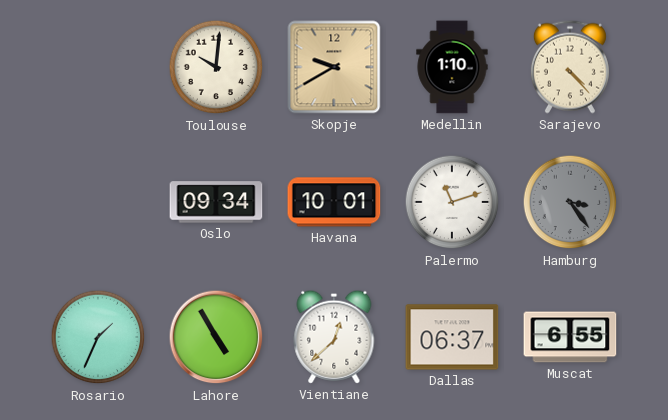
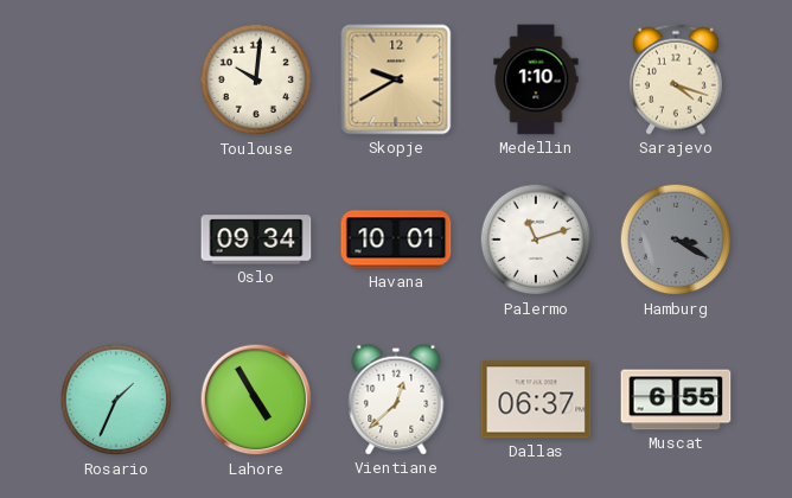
Sarajevo: 4:23 -> 4:18
Hamburg: 3:24 -> 3:20
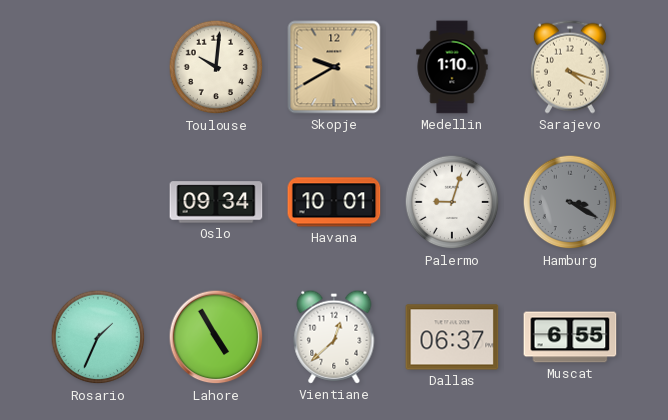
Palermo: 11:12 -> 9:03
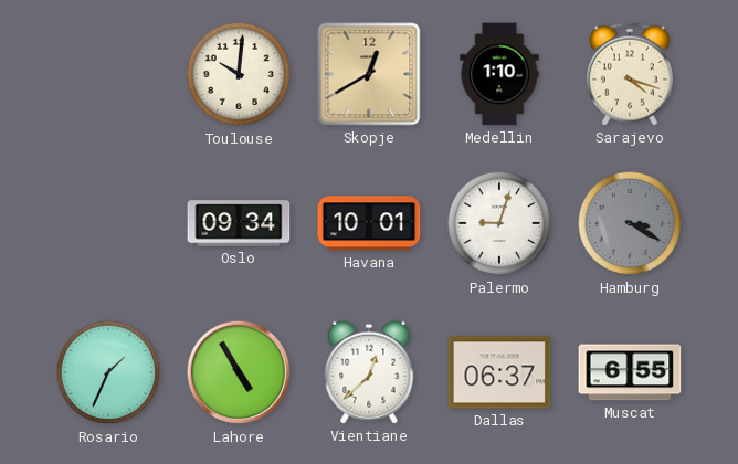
Skopje: 9:40 -> 12:40
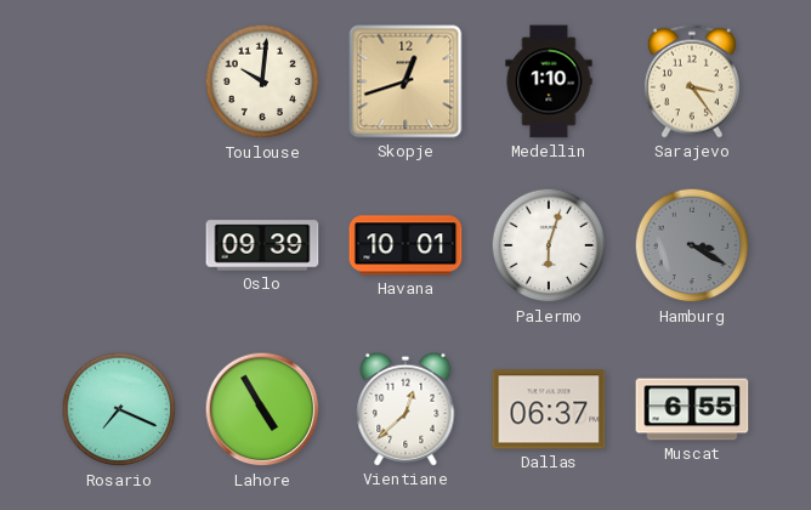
Skopje: 12:40 -> 12:42
Sarajevo: 4:18 -> 3:24
Oslo: 09:34 -> 09:39
Palermo: 9:03 -> 6:03
Rosario: 1:34 -> 7:19
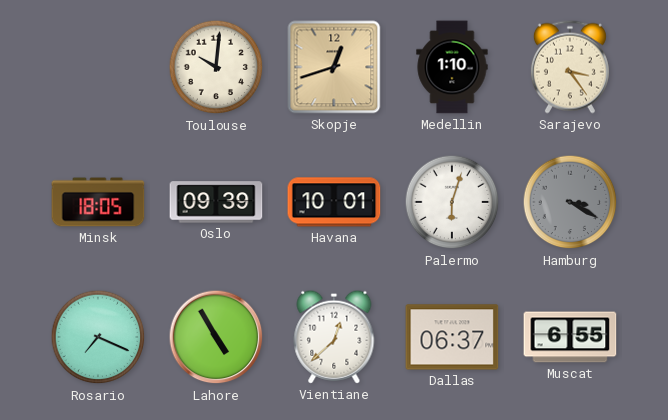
Minsk: none -> 18:05
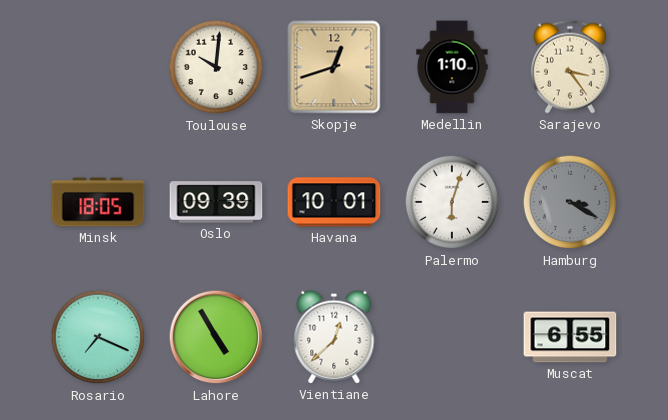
Dallas: 06:37 -> none
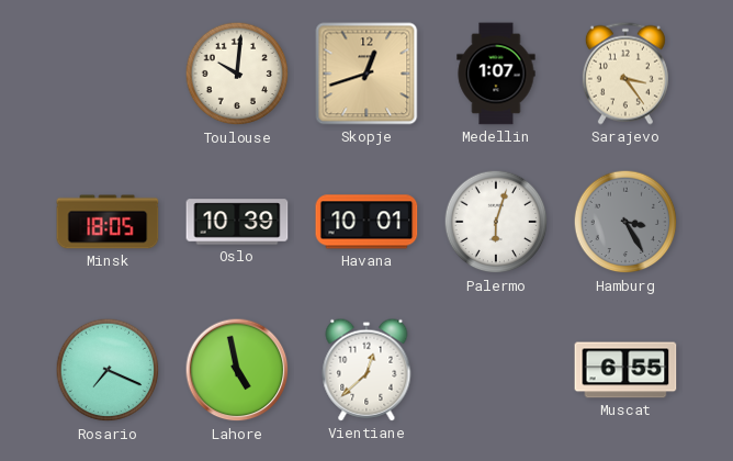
Medellin: 1:10 -> 1:07
Oslo: 09:39 -> 10:39
Hamburg: 3:20 -> 3:25
Lahore: 4:55 -> 4:58
